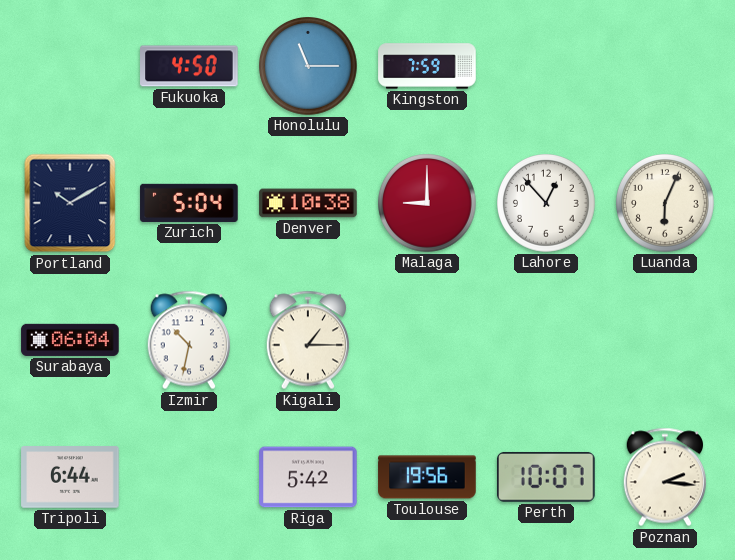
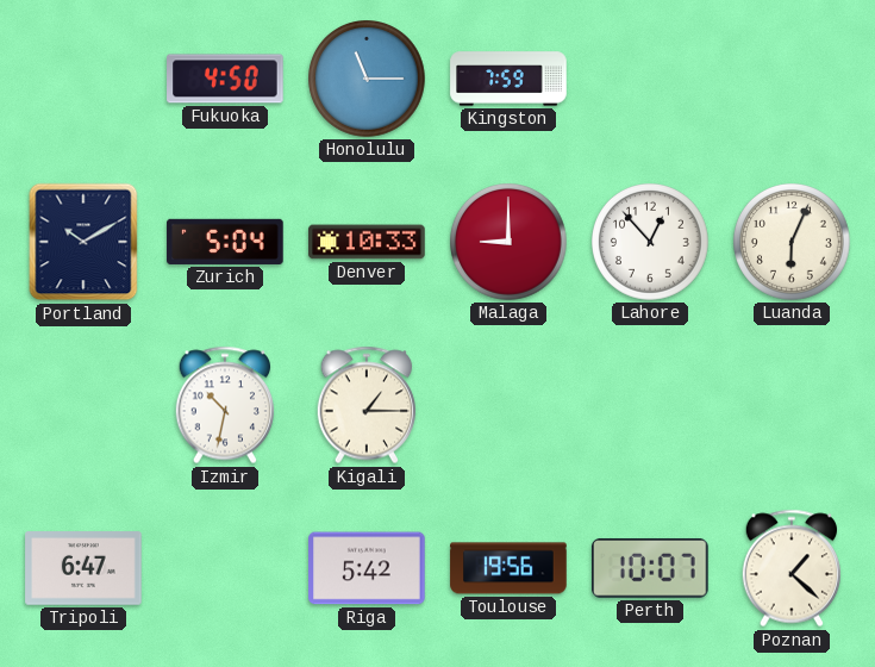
Denver: 10:38 -> 10:33
Surabaya: 06:04 -> none
Tripoli: 6:44 -> 6:47
Poznan: 2:16 -> 1:22
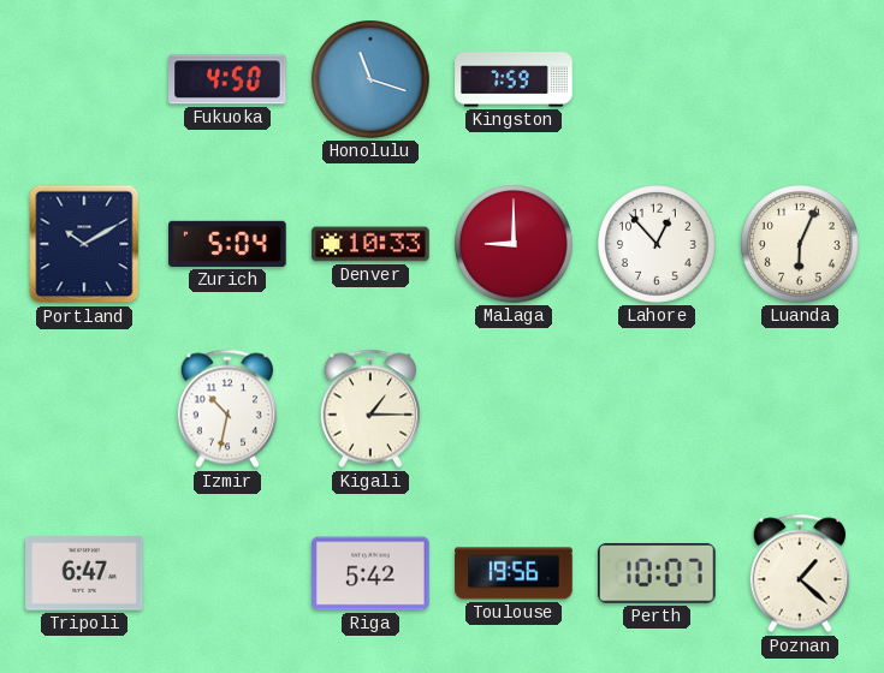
Honolulu: 11:15 -> 11:18
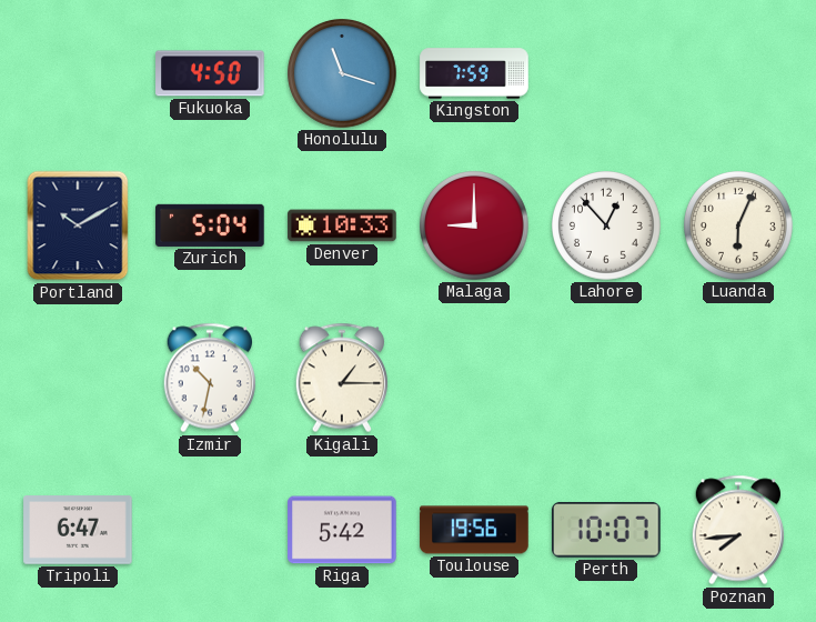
Poznan: 1:22 -> 7:44
